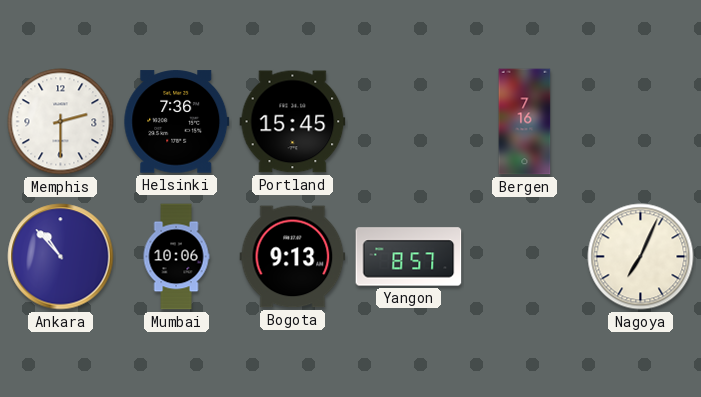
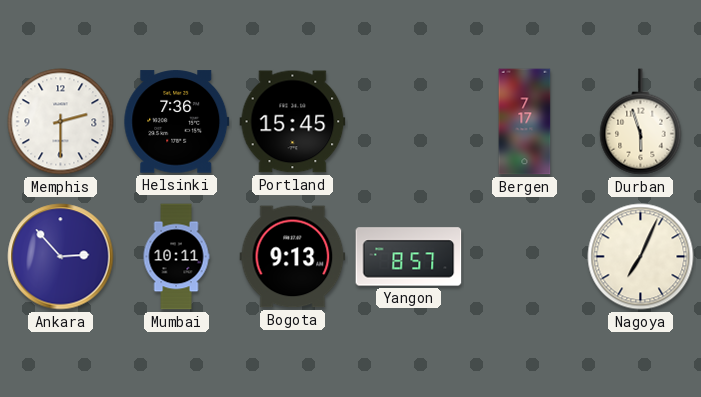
Bergen: 7:16 -> 7:17
Durban: none -> 5:57
Ankara: 10:53 -> 2:53
Mumbai: 10:06 -> 10:11
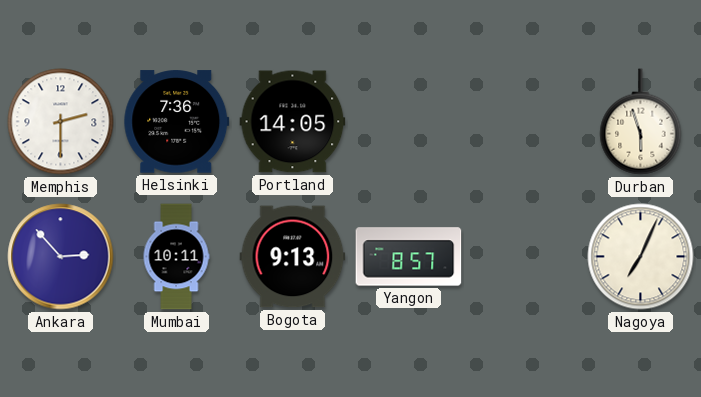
Portland: 15:45 -> 14:05
Bergen: 7:17 -> none
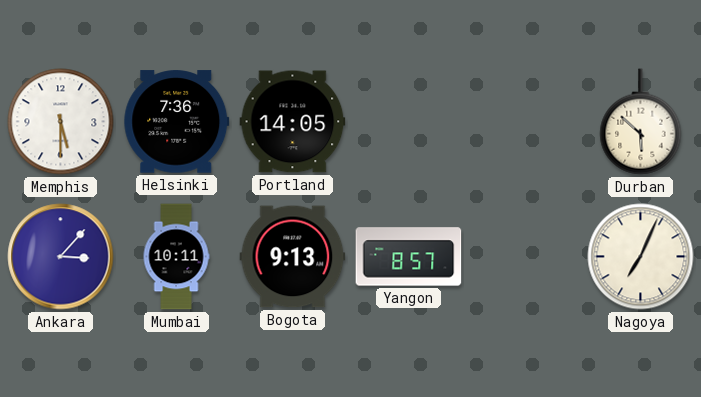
Memphis: 2:30 -> 5:30
Durban: 5:57 -> 5:52
Ankara: 2:53 -> 3:07
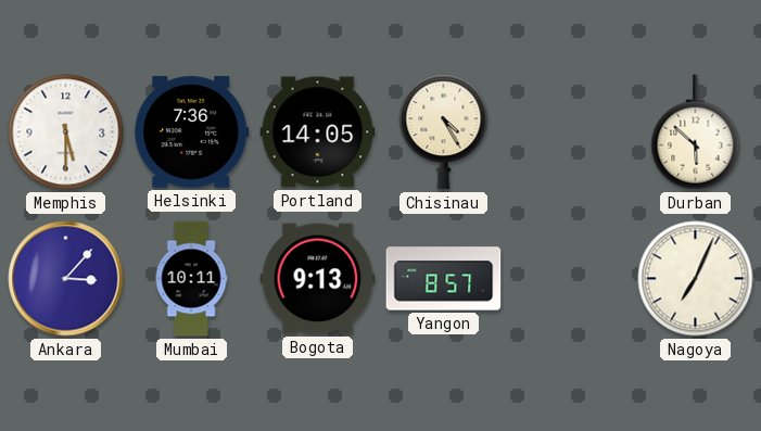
Chisinau: none -> 4:25
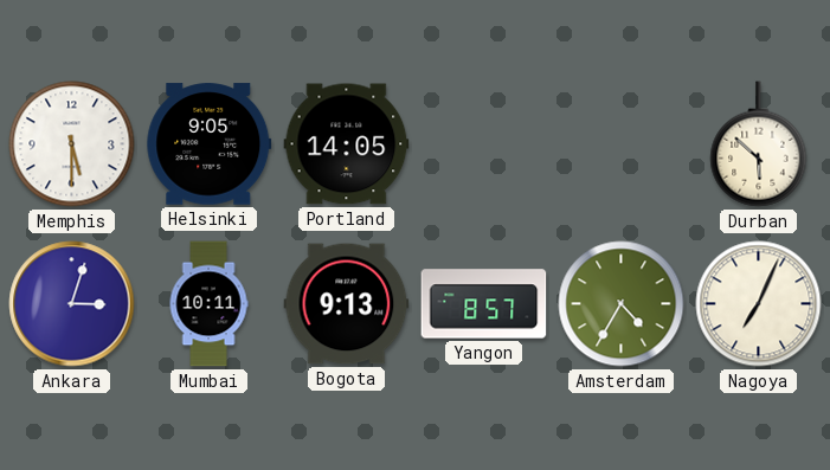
Helsinki: 7:36 -> 9:05
Chisinau: 4:25 -> none
Ankara: 3:07 -> 3:03
Amsterdam: none -> 4:35
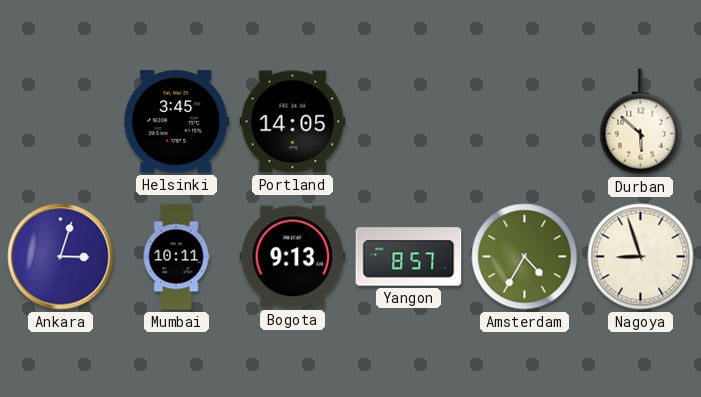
Memphis: 5:30 -> none
Helsinki: 9:05 -> 3:45
Nagoya: 7:04 -> 8:57
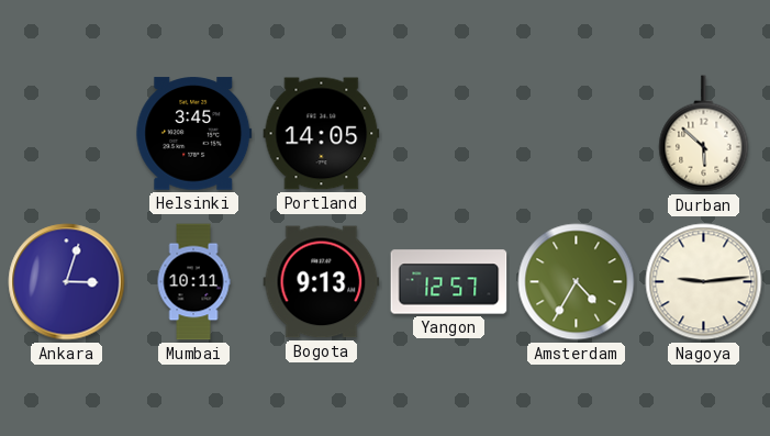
Yangon: 8:57 -> 12:57
Nagoya: 8:57 -> 9:14
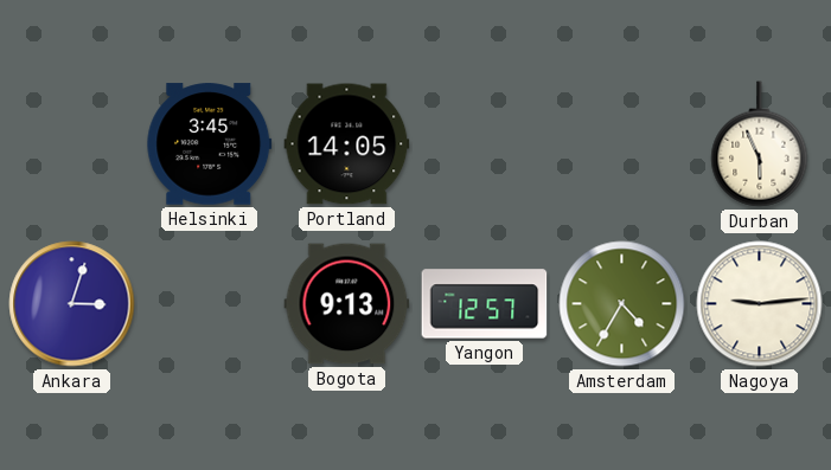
Durban: 5:52 -> 5:56
Mumbai: 10:11 -> none
